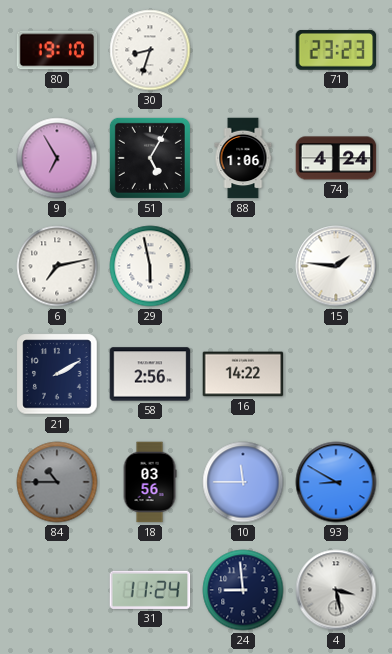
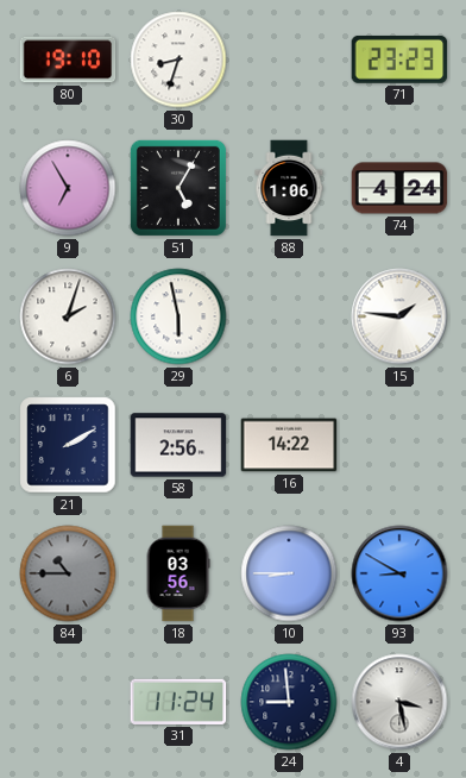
6: 7:13 -> 2:03
10: 11:45 -> 8:45
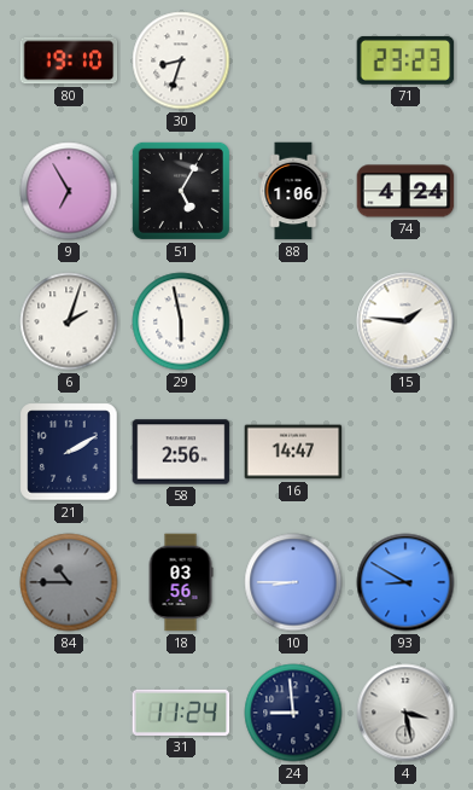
16: 14:22 -> 14:47
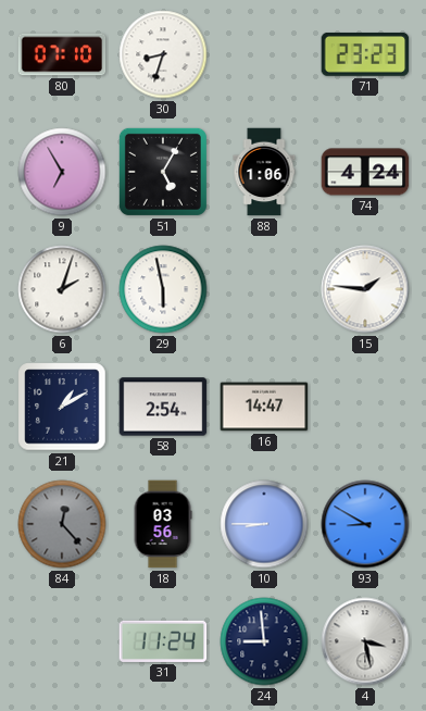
80: 19:10 -> 07:10
21: 2:10 -> 1:10
58: 2:56 -> 2:54
84: 10:45 -> 12:23
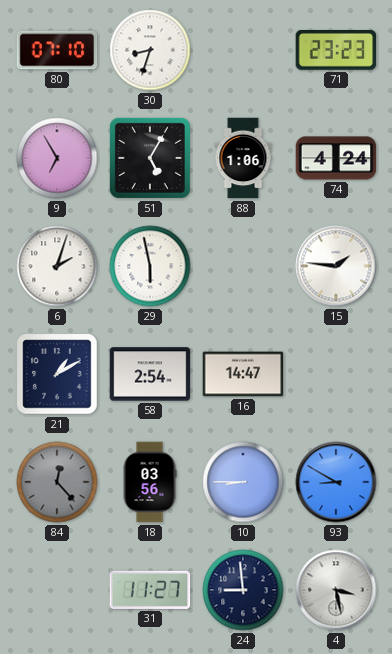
31: 11:24 -> 11:27
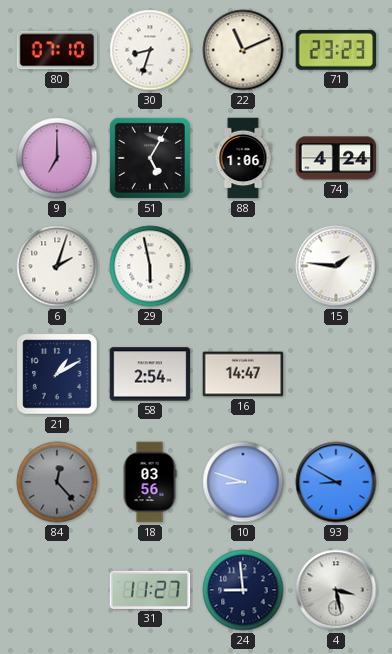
22: none -> 11:11
9: 6:55 -> 7:00
10: 8:45 -> 8:48
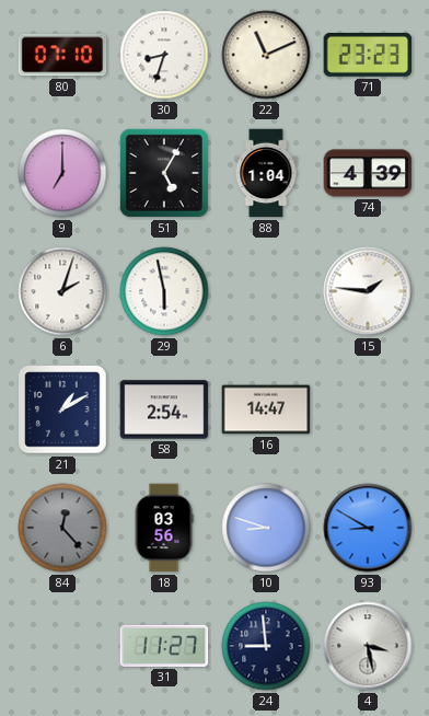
88: 1:06 -> 1:04
74: 4:24 -> 4:39
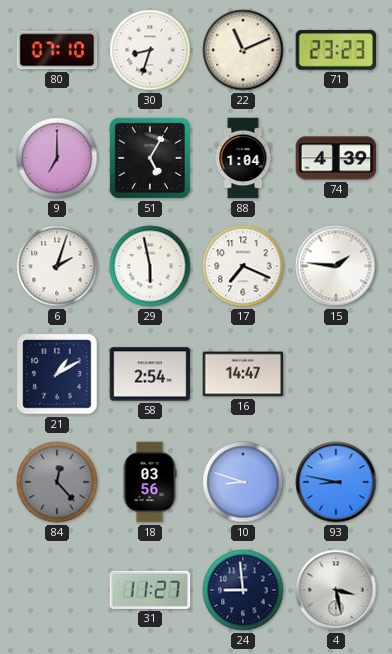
17: none -> 7:19
93: 8:50 -> 8:47
